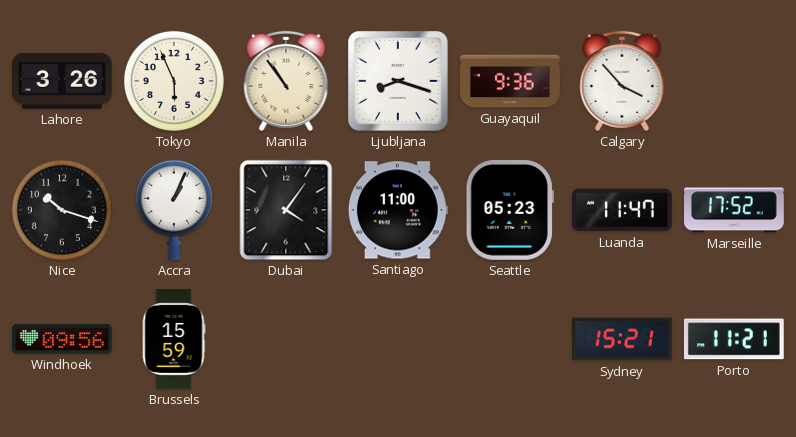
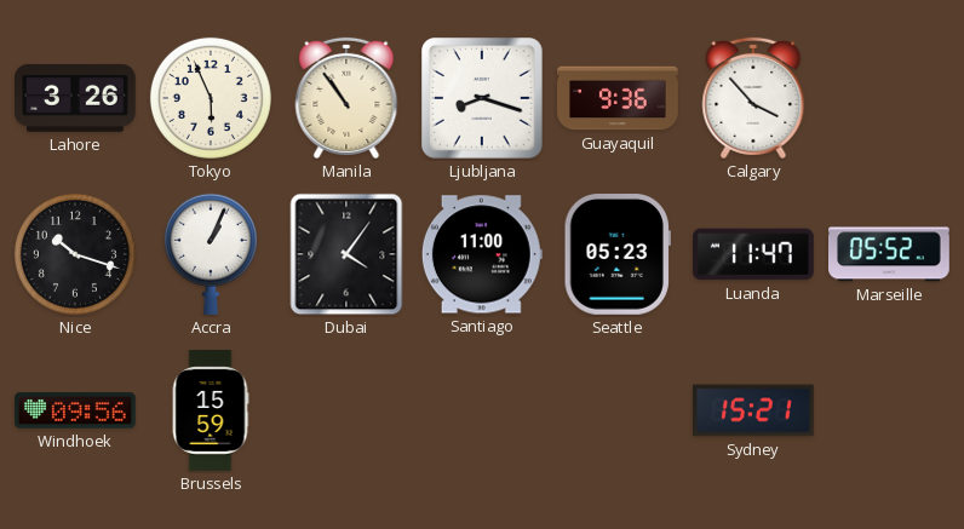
Marseille: 17:52 -> 05:52
Porto: 11:21 -> none
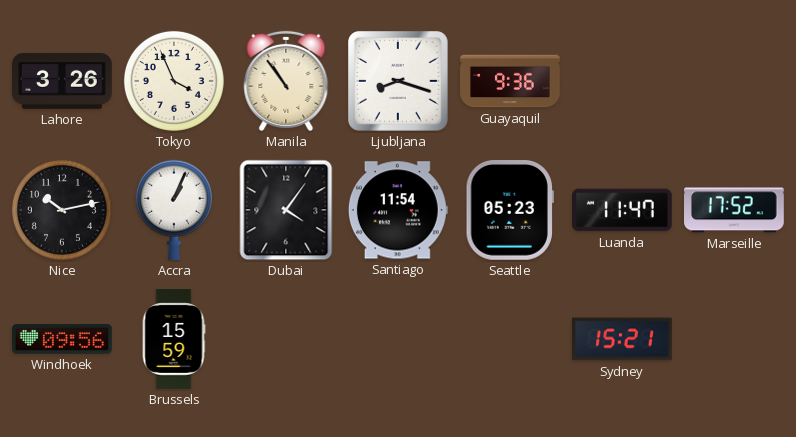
Tokyo: 5:56 -> 3:56
Calgary: 3:53 -> none
Nice: 10:18 -> 10:13
Santiago: 11:00 -> 11:54
Marseille: 05:52 -> 17:52
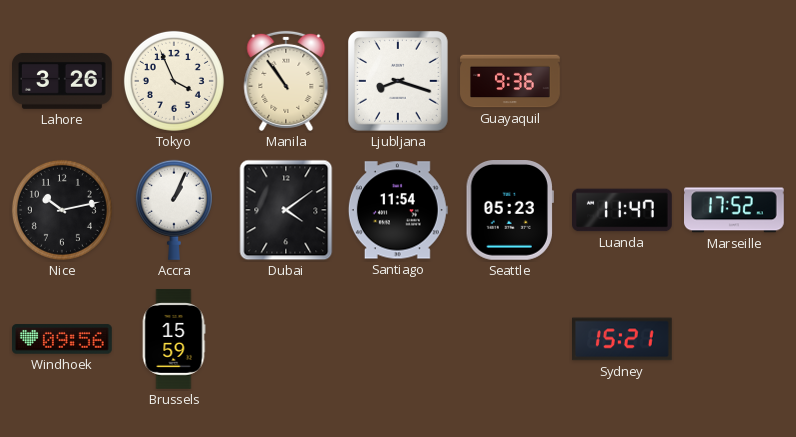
Dubai: 4:06 -> 4:09
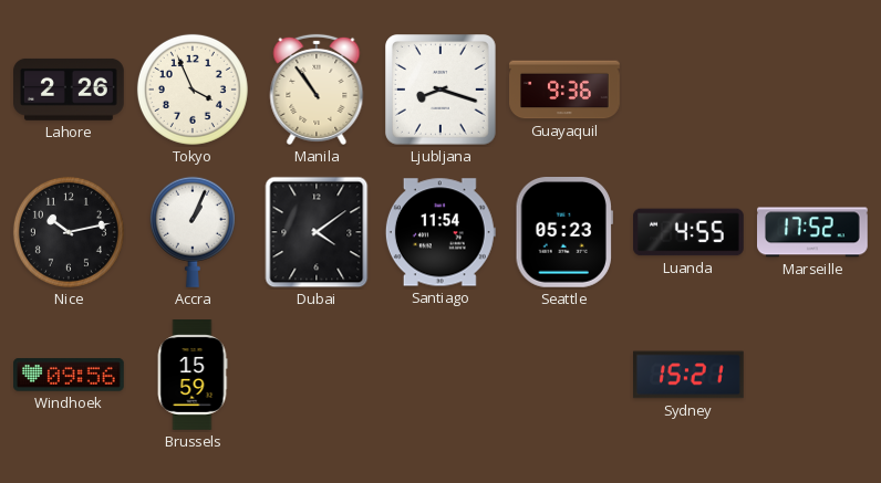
Lahore: 3:26 -> 2:26
Luanda: 11:47 -> 4:55
